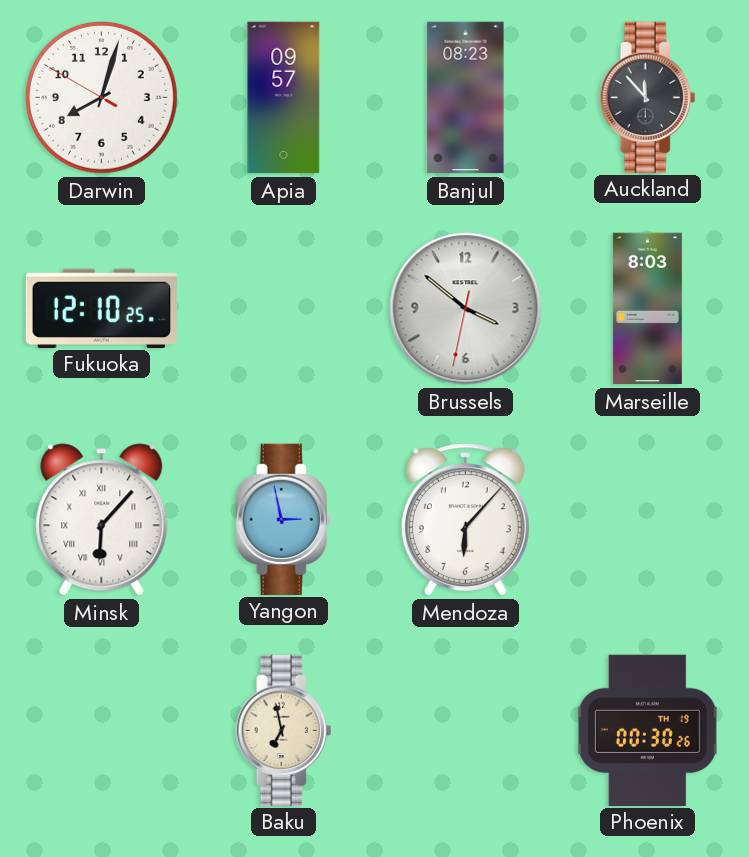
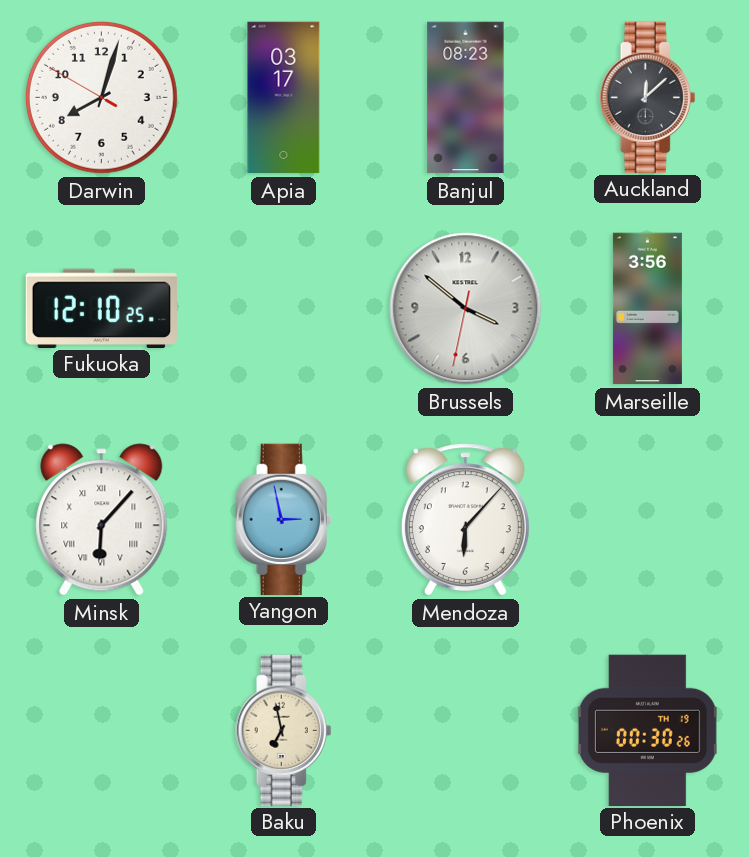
Apia: 09:57 -> 03:17
Auckland: 11:53 -> 12:08
Marseille: 8:03 -> 3:56
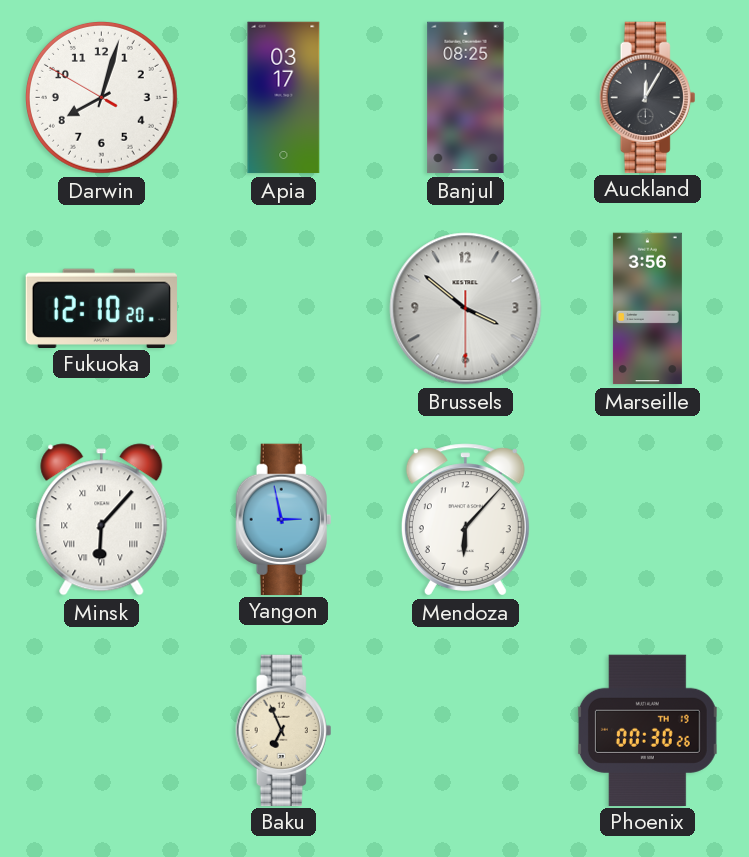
Banjul: 08:23 -> 08:25
Auckland: 12:08 -> 12:05
Fukuoka: 12:10:25 -> 12:10:20
Brussels: 3:51:32 -> 3:51:30
Baku: 6:58 -> 6:56
